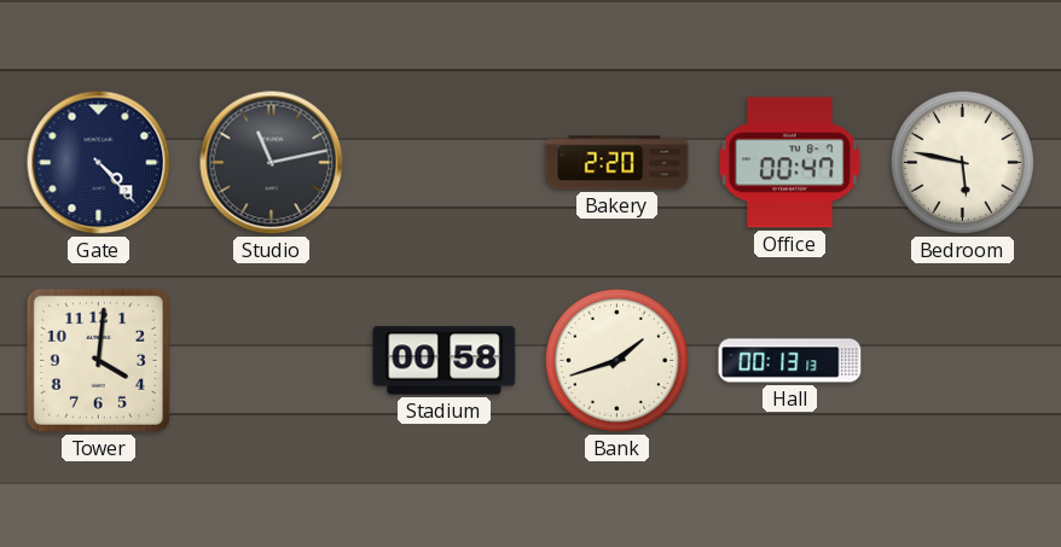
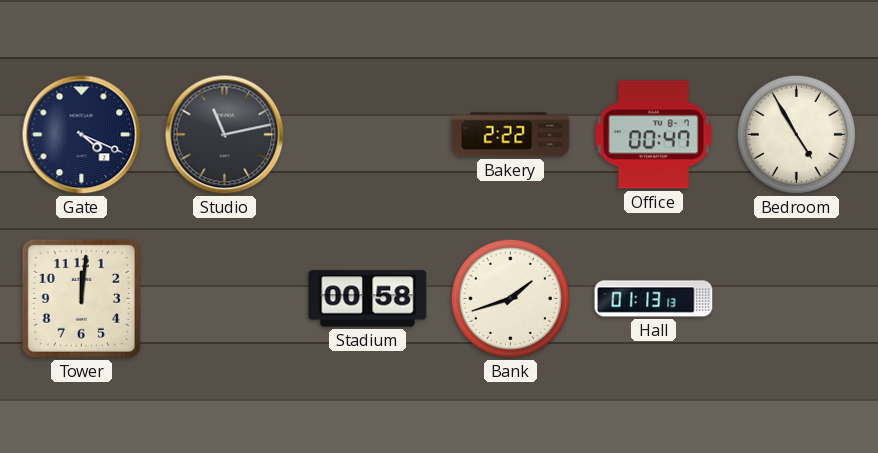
Gate: 4:23 -> 4:19
Bakery: 2:20 -> 2:22
Bedroom: 5:47 -> 4:55
Tower: 4:01 -> 12:01
Hall: 00:13 -> 01:13
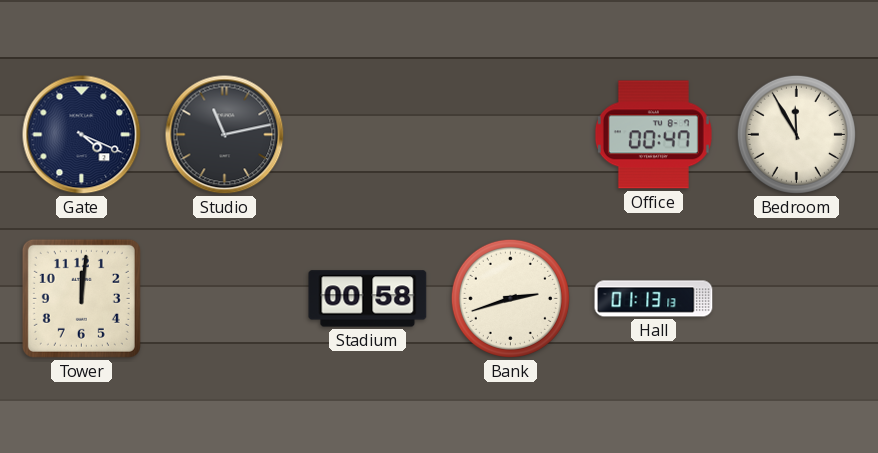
Bakery: 2:22 -> none
Bedroom: 4:55 -> 11:55
Bank: 1:42 -> 2:42
